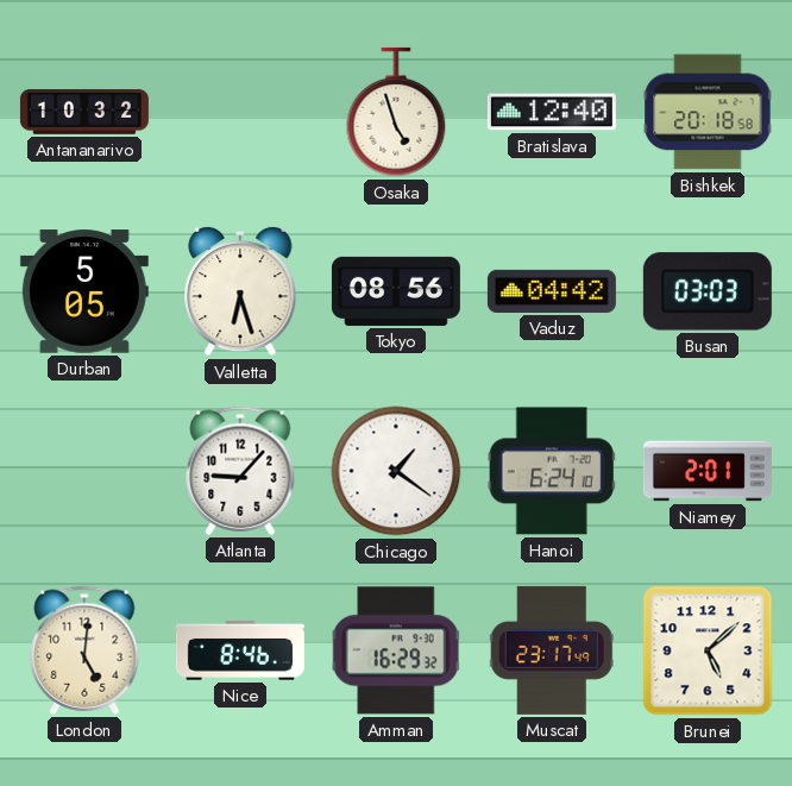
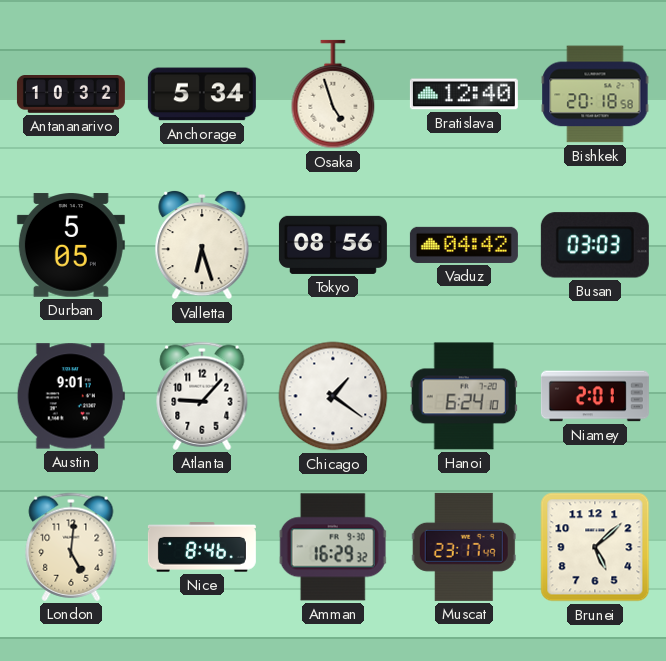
Anchorage: none -> 5:34
Austin: none -> 9:01
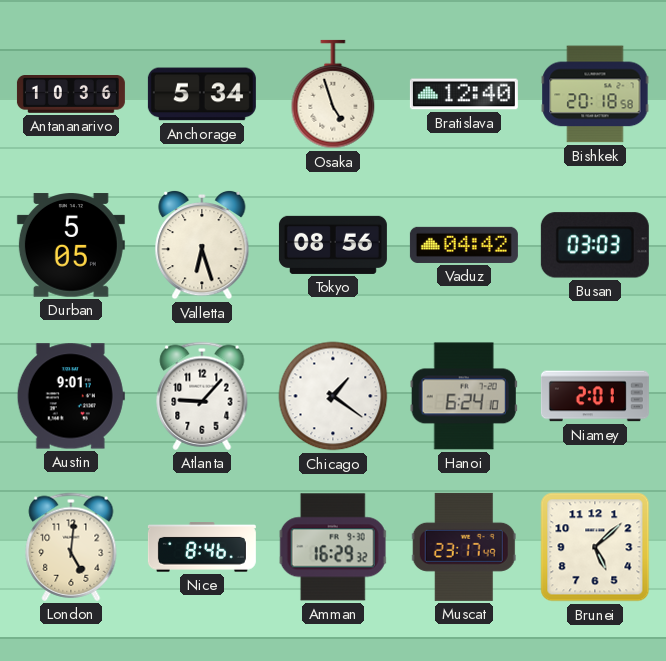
Antananarivo: 10:32 -> 10:36
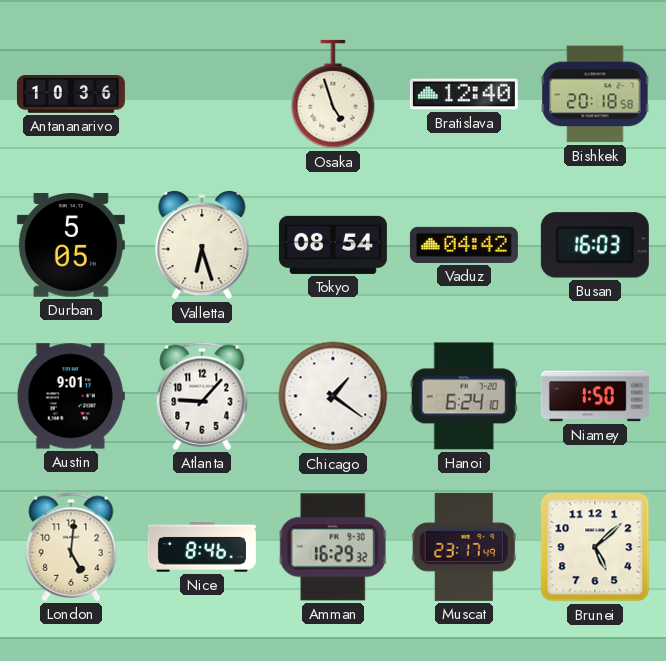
Anchorage: 5:34 -> none
Tokyo: 08:56 -> 08:54
Busan: 03:03 -> 16:03
Niamey: 2:01 -> 1:50
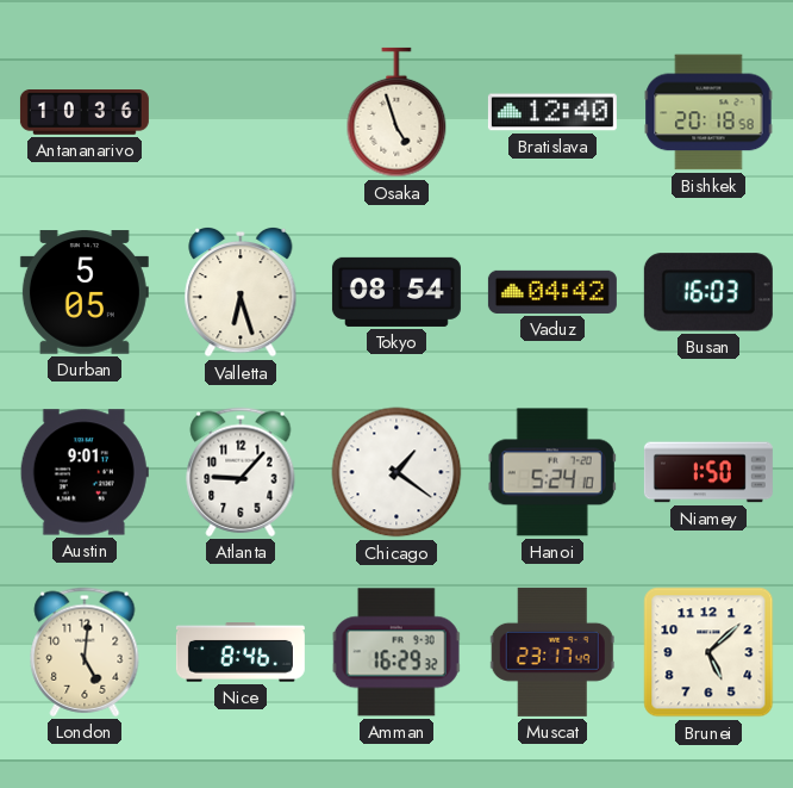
Hanoi: 6:24 -> 5:24
